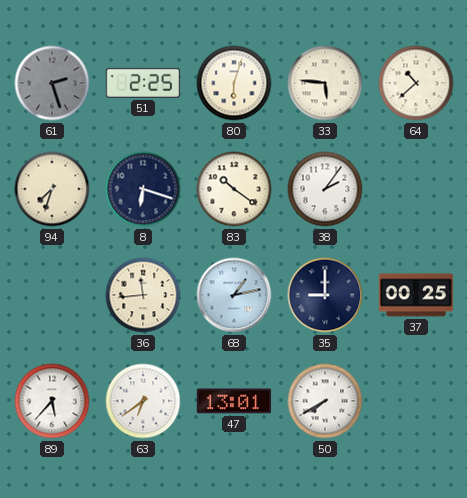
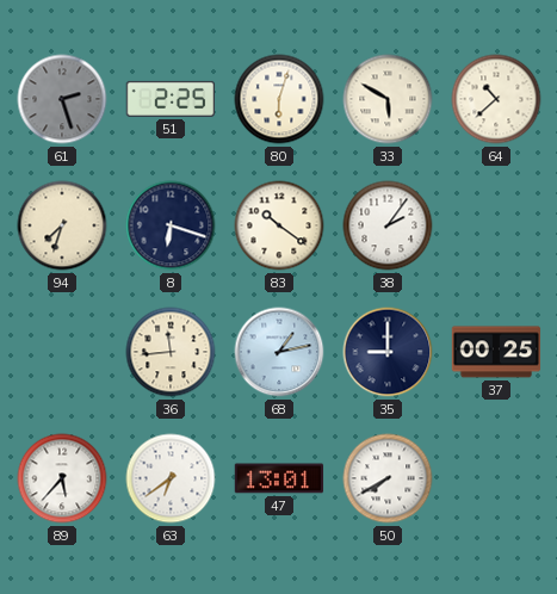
33: 5:46 -> 5:50
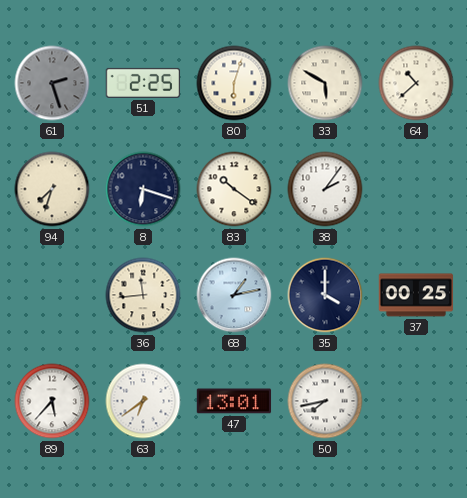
35: 9:00 -> 4:00
50: 7:40 -> 7:43
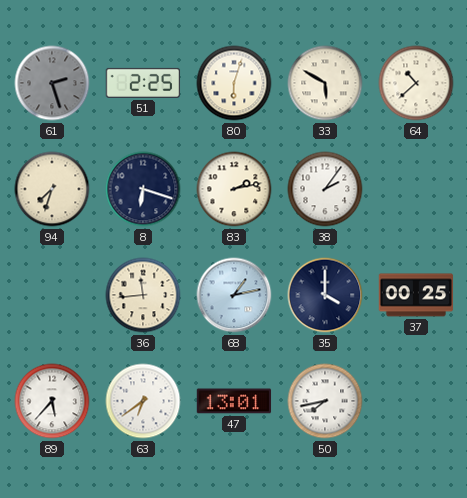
83: 10:21 -> 2:13
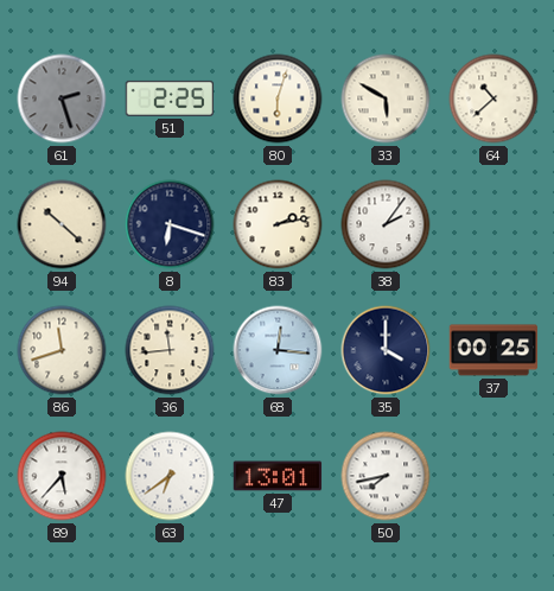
94: 7:33 -> 10:22
86: none -> 11:42
68: 1:13 -> 12:16
